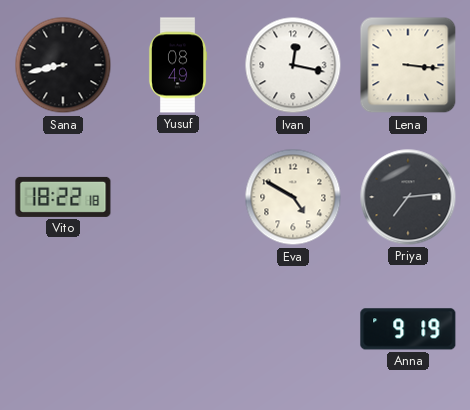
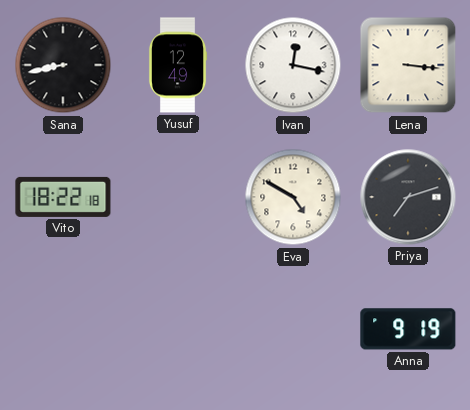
Yusuf: 08:49 -> 12:49
Priya: 7:14 -> 7:12
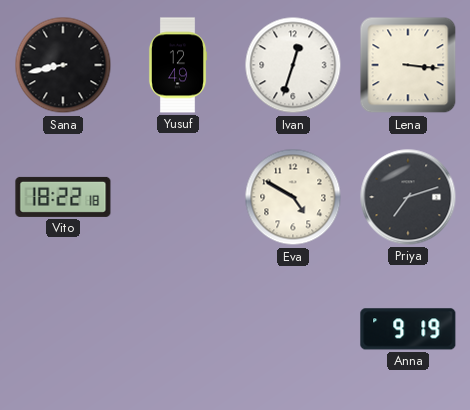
Ivan: 12:17 -> 12:33
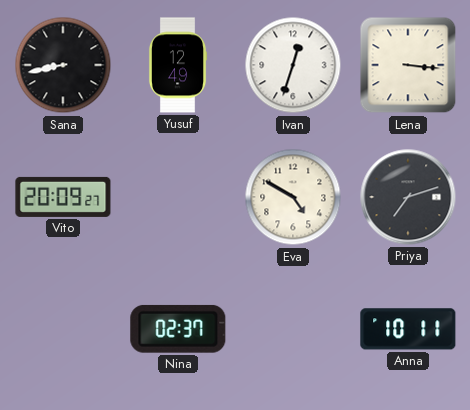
Vito: 18:22 -> 20:09
Nina: none -> 02:37
Anna: 9:19 -> 10:11
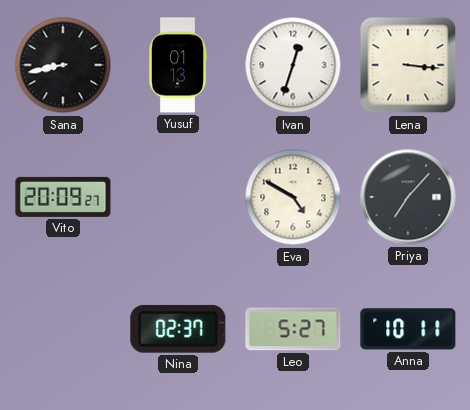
Yusuf: 12:49 -> 01:13
Priya: 7:12 -> 7:07
Leo: none -> 5:27
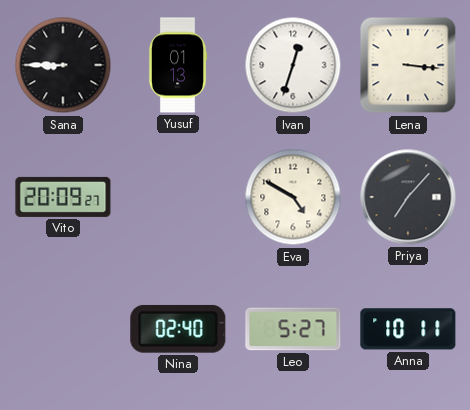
Sana: 8:43 -> 8:45
Nina: 02:37 -> 02:40
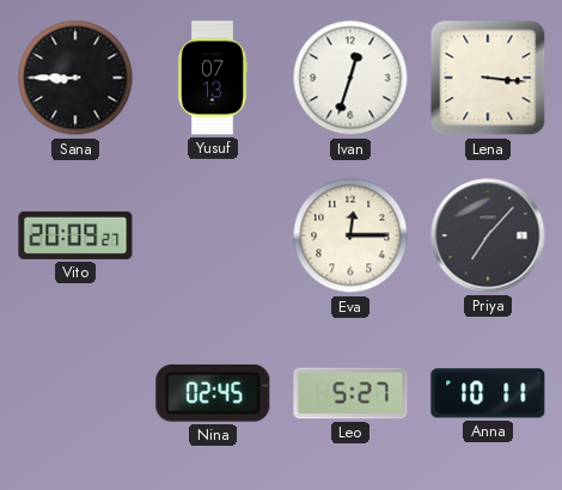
Yusuf: 01:13 -> 07:13
Eva: 4:50 -> 12:15
Nina: 02:40 -> 02:45
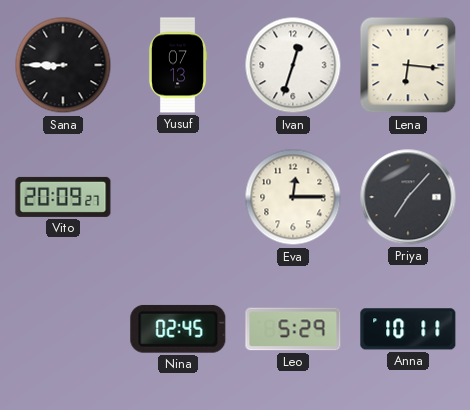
Lena: 3:16 -> 6:16
Leo: 5:27 -> 5:29
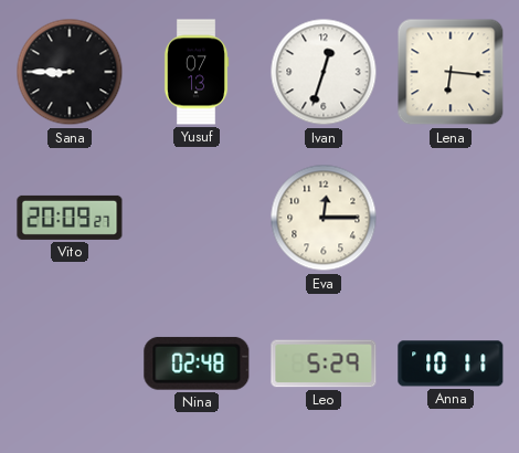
Priya: 7:07 -> none
Nina: 02:45 -> 02:48
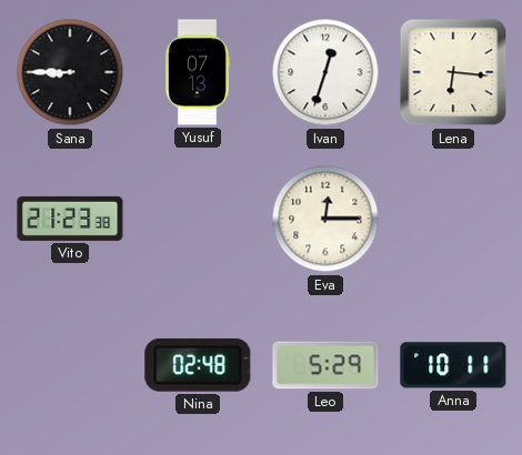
Vito: 20:09 -> 21:23
